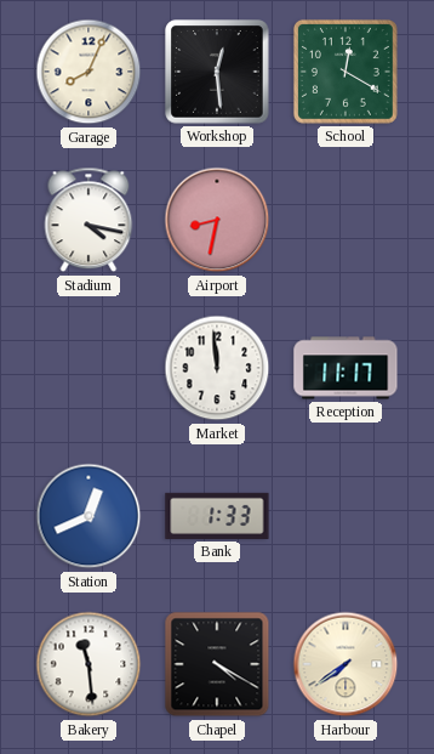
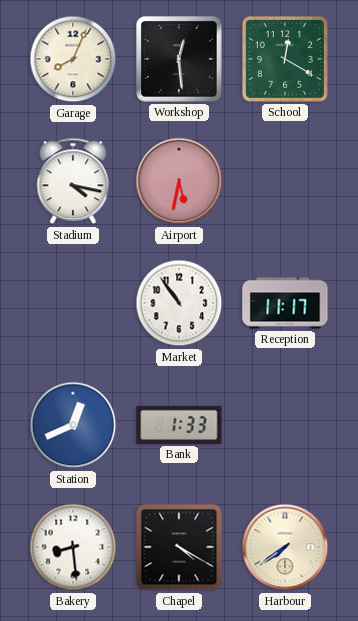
Airport: 8:32 -> 5:32
Market: 11:59 -> 10:54
Bakery: 11:29 -> 8:29
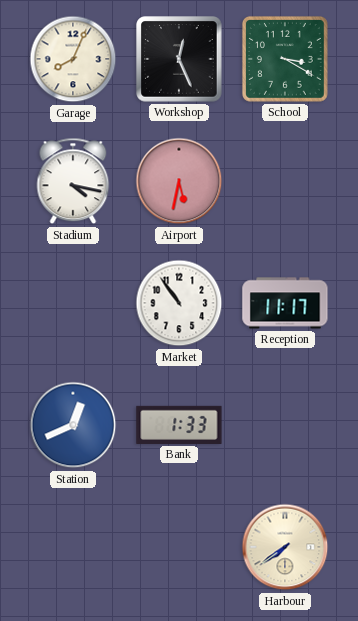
Workshop: 12:29 -> 12:26
School: 12:20 -> 3:20
Bakery: 8:29 -> none
Chapel: 4:20 -> none
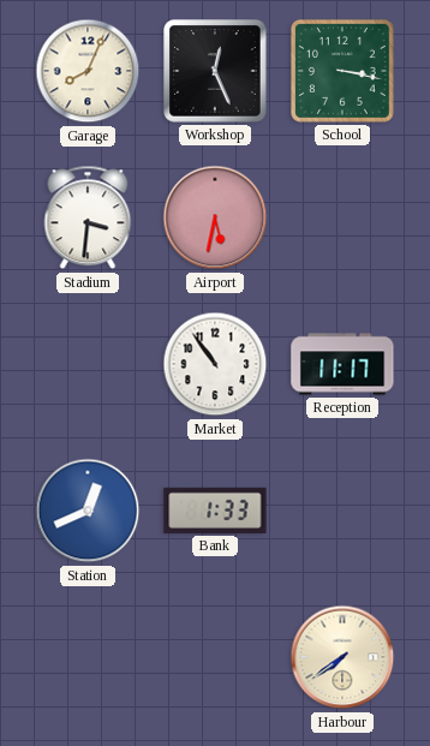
School: 3:20 -> 3:17
Stadium: 4:17 -> 3:31
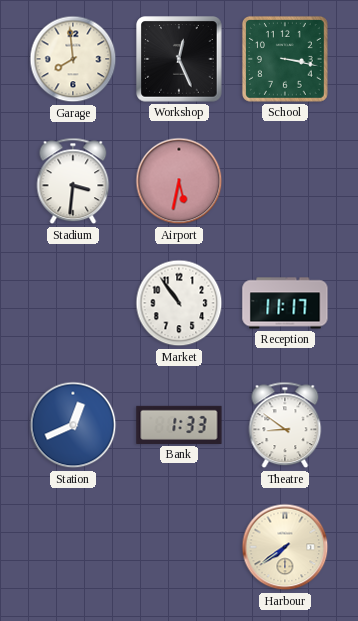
Garage: 8:04 -> 7:59
Theatre: none -> 8:51
